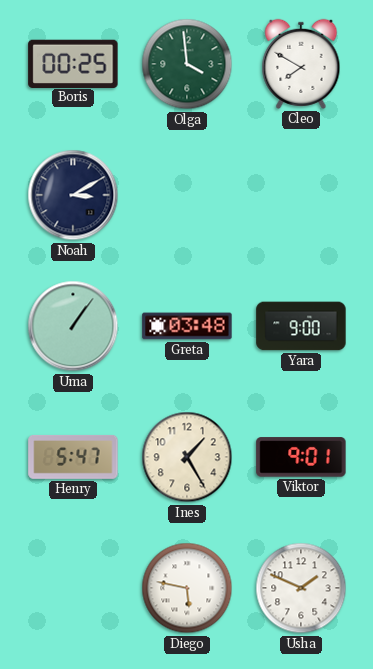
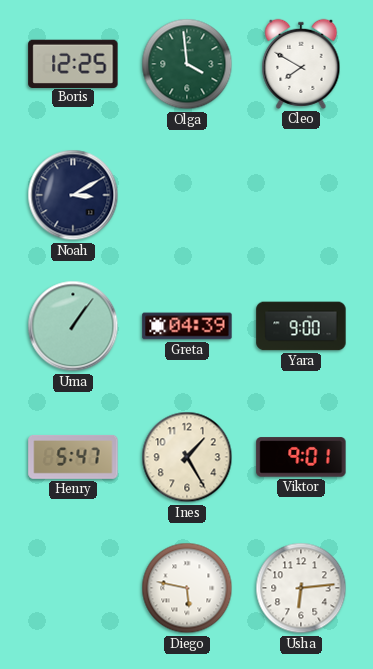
Boris: 00:25 -> 12:25
Greta: 03:48 -> 04:39
Usha: 1:49 -> 6:14
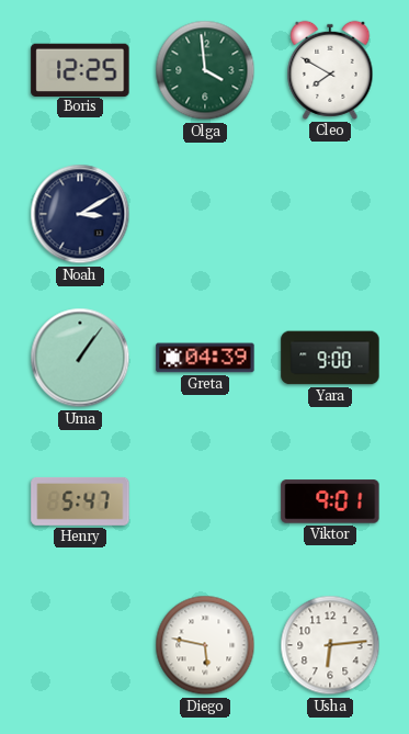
Ines: 1:25 -> none
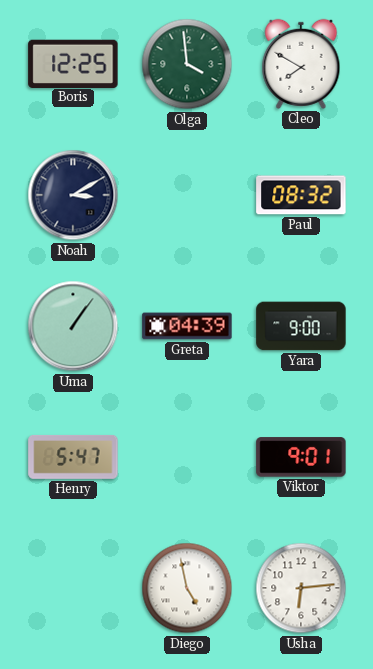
Paul: none -> 08:32
Diego: 5:47 -> 4:58
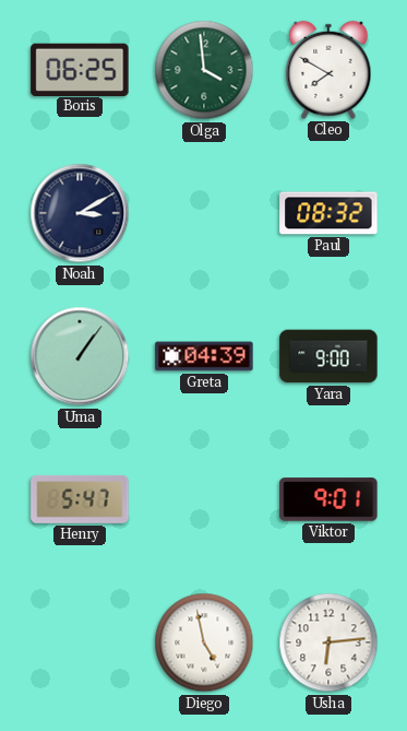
Boris: 12:25 -> 06:25
